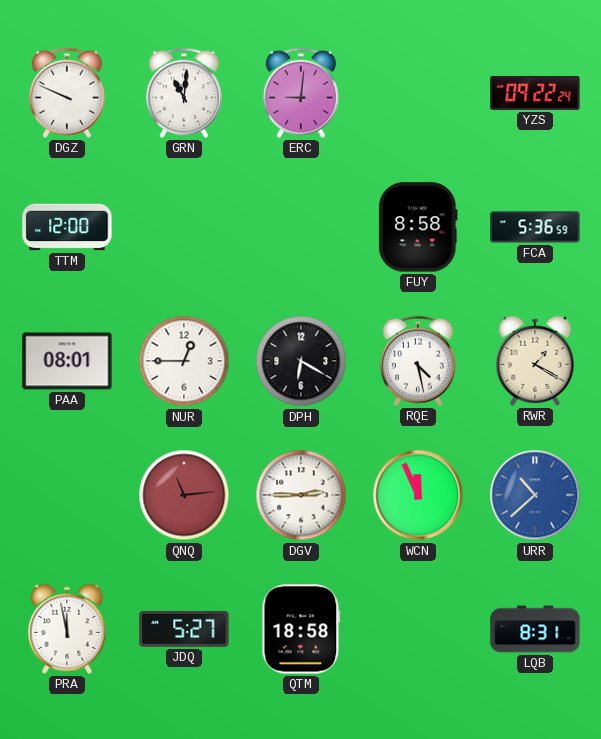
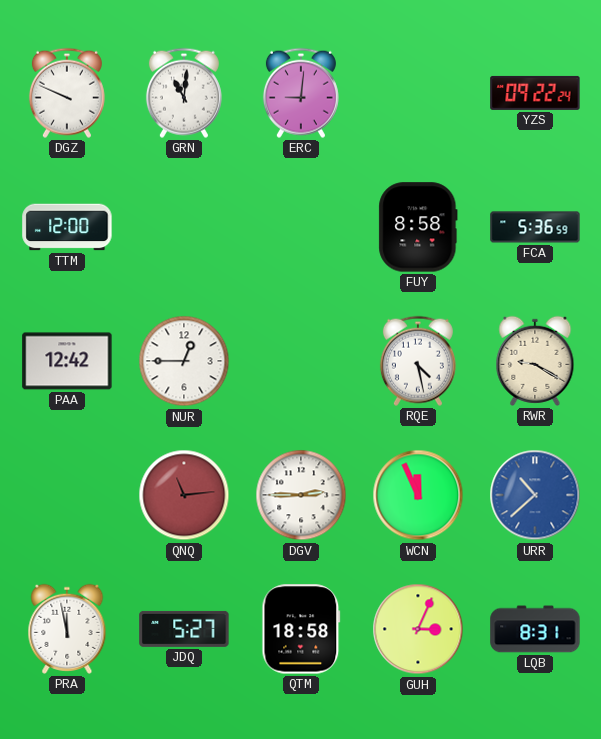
PAA: 08:01 -> 12:42
DPH: 6:20 -> none
RWR: 1:20 -> 9:20
GUH: none -> 3:04
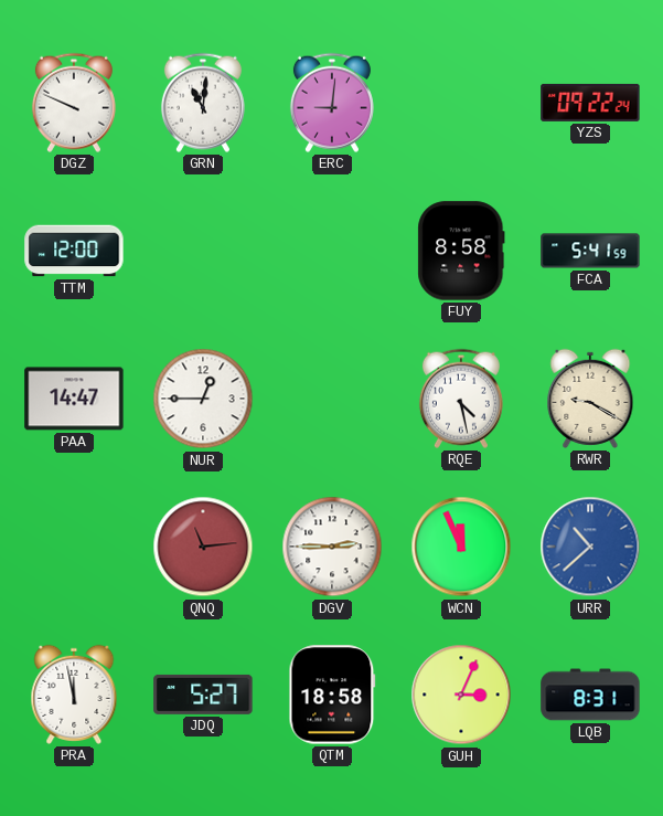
FCA: 5:36 -> 5:41
PAA: 12:42 -> 14:47
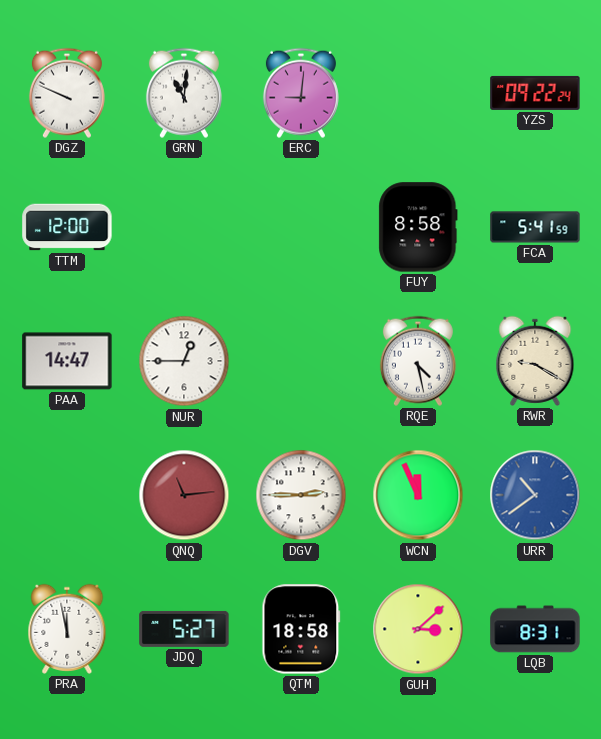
URR: 10:38 -> 10:39
GUH: 3:04 -> 3:08
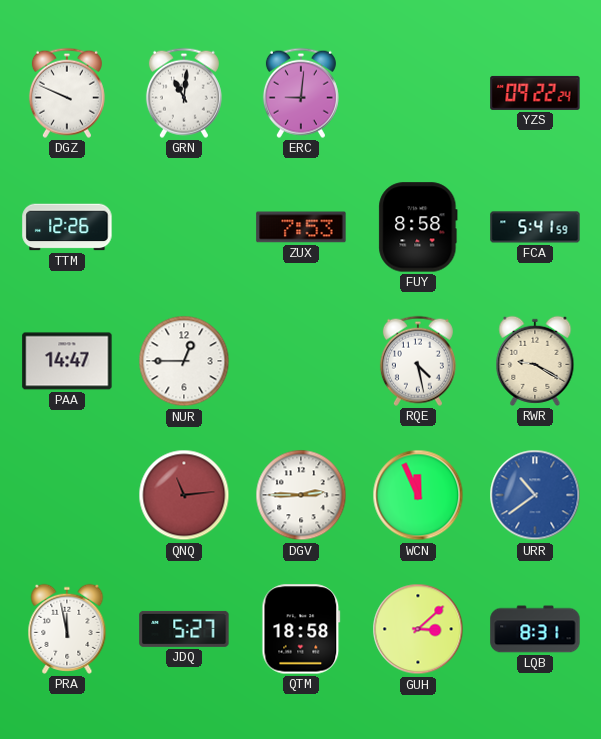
TTM: 12:00 -> 12:26
ZUX: none -> 7:53
